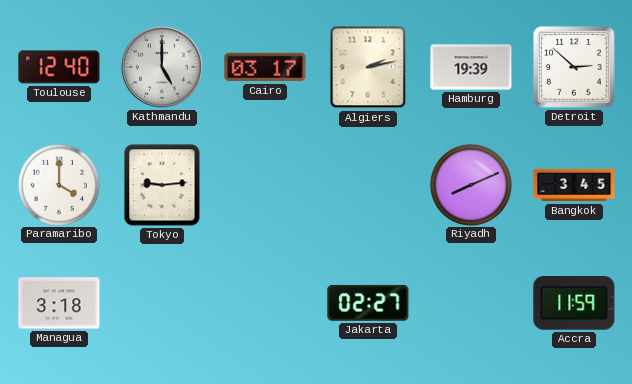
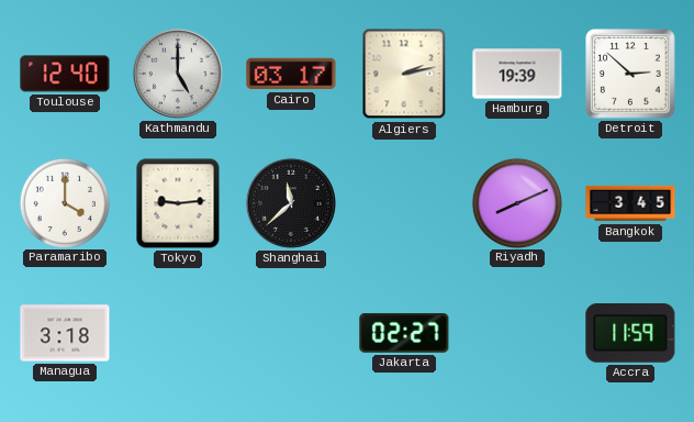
Shanghai: none -> 11:38
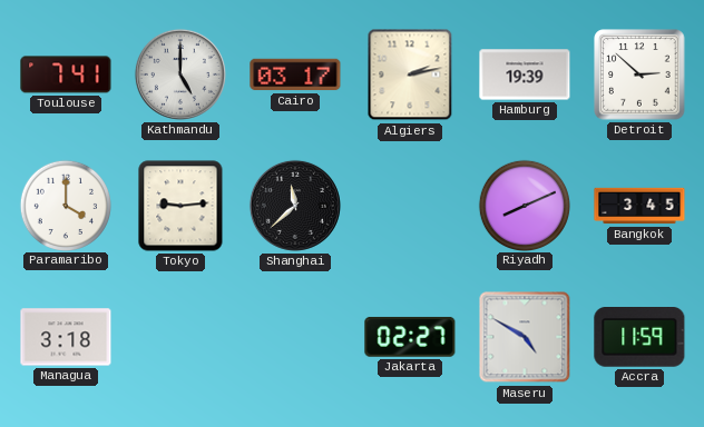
Toulouse: 12:40 -> 7:41
Maseru: none -> 4:50
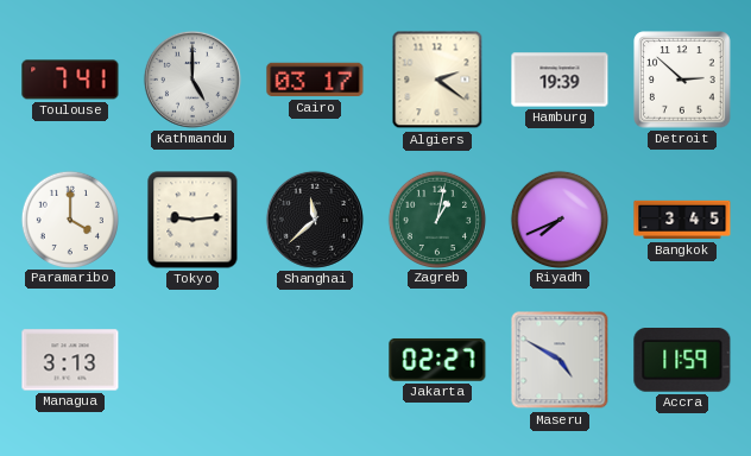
Algiers: 2:13 -> 2:21
Zagreb: none -> 1:02
Riyadh: 8:11 -> 7:41
Managua: 3:18 -> 3:13
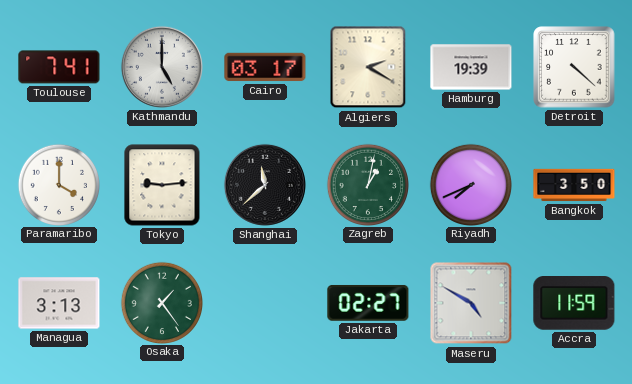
Algiers: 2:21 -> 2:20
Detroit: 2:52 -> 4:22
Bangkok: 3:45 -> 3:50
Osaka: none -> 1:24
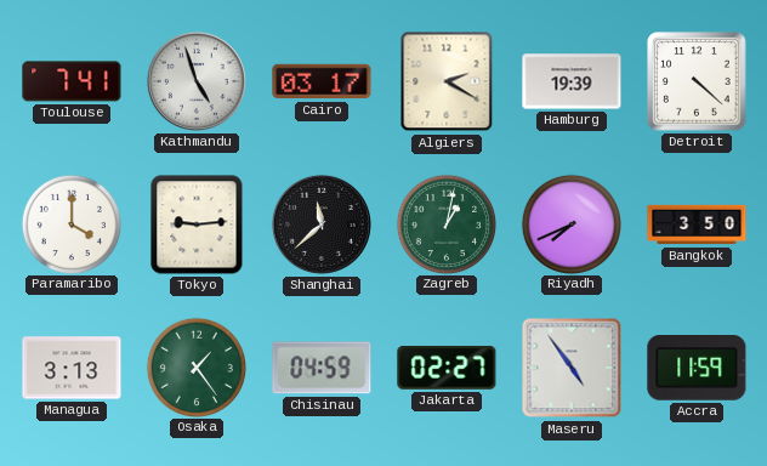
Kathmandu: 5:00 -> 4:57
Chisinau: none -> 04:59
Maseru: 4:50 -> 4:54
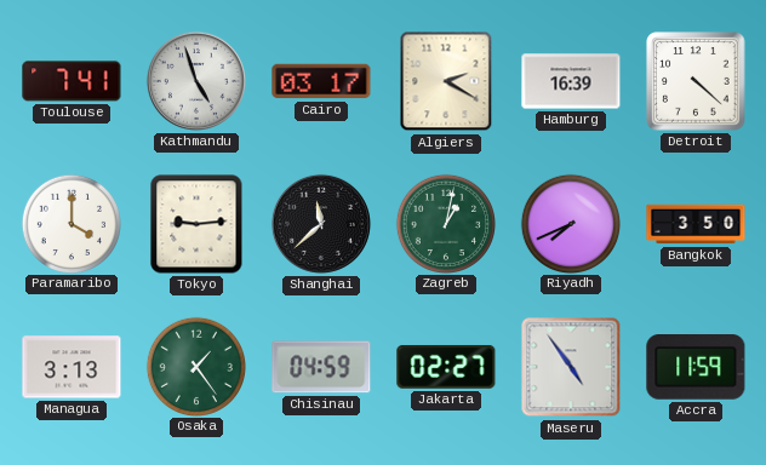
Hamburg: 19:39 -> 16:39
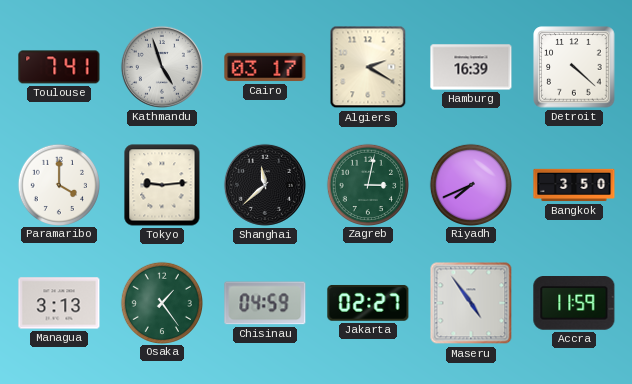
Zagreb: 1:02 -> 3:02
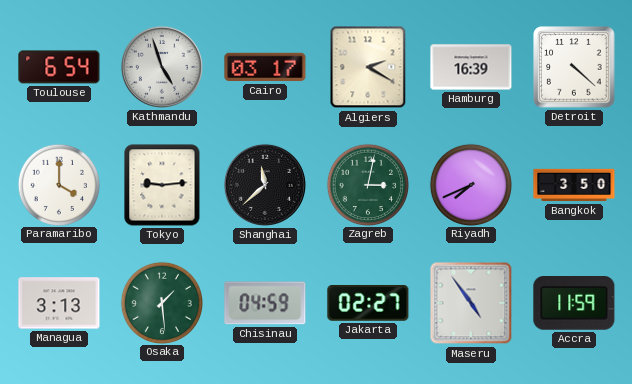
Toulouse: 7:41 -> 6:54
Osaka: 1:24 -> 1:29
